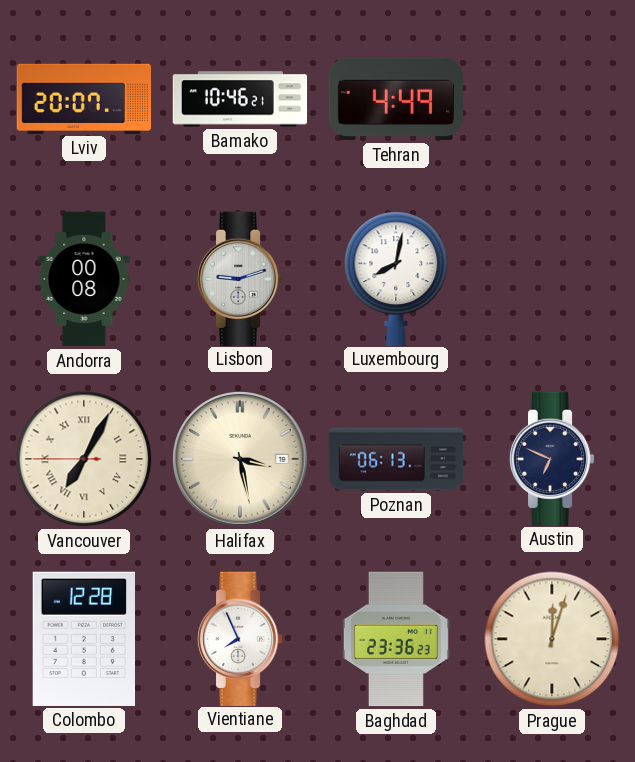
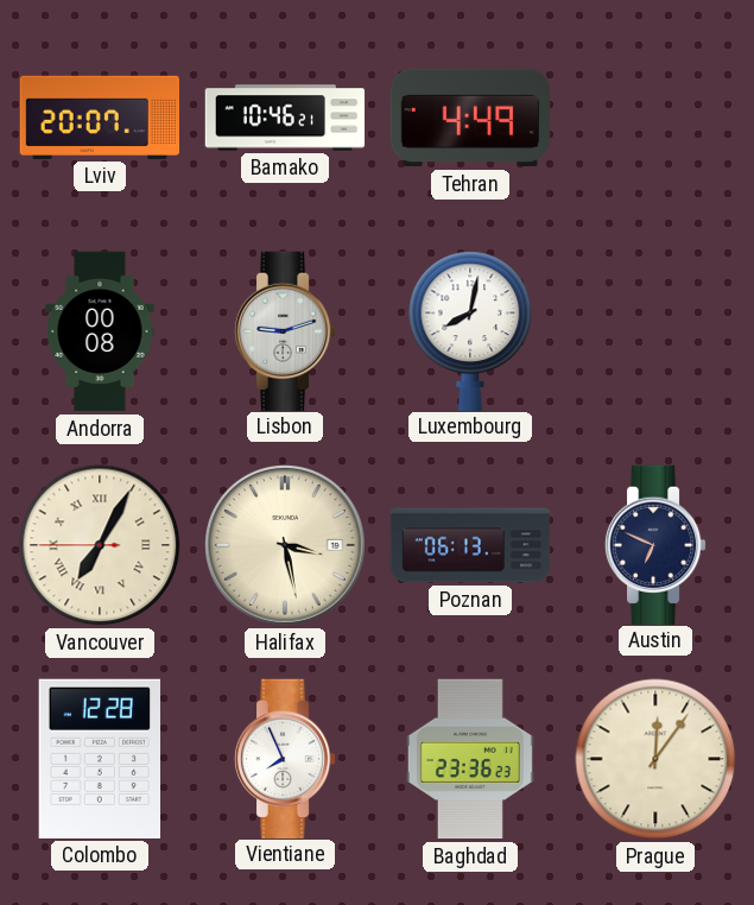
Prague: 12:03 -> 12:06
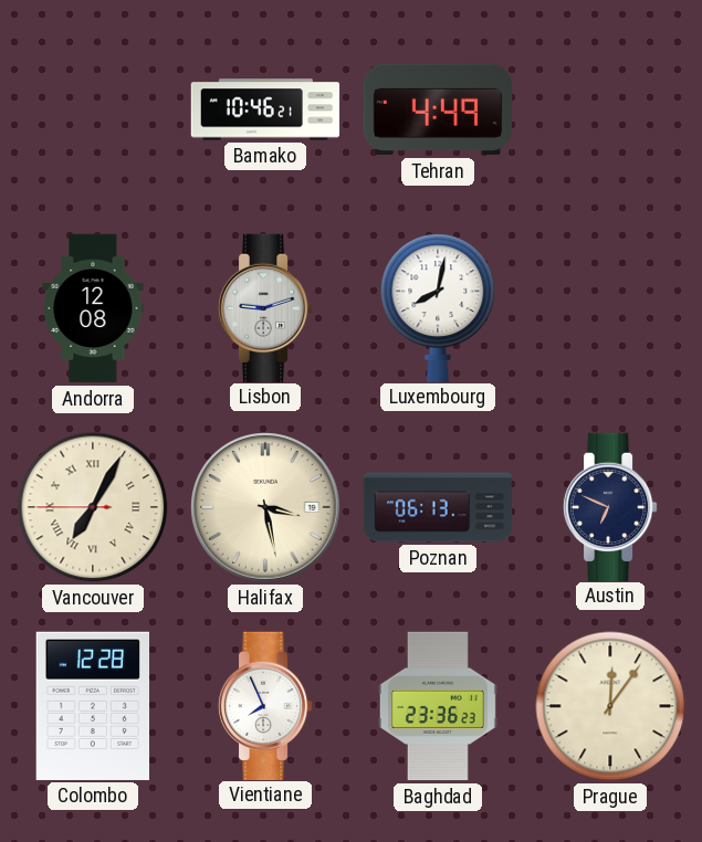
Lviv: 20:07 -> none
Andorra: 00:08 -> 12:08
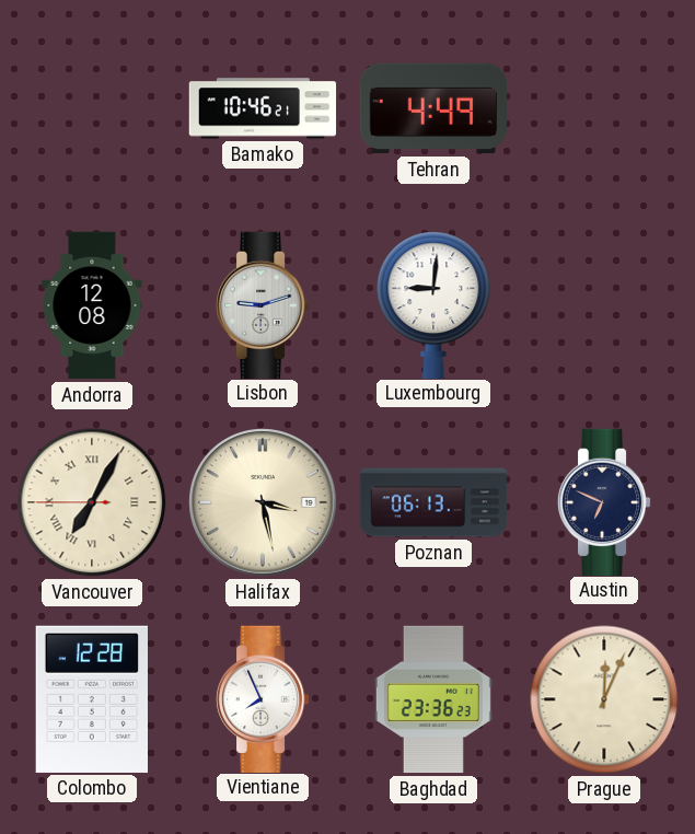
Luxembourg: 8:02 -> 9:01
Prague: 12:06 -> 12:04
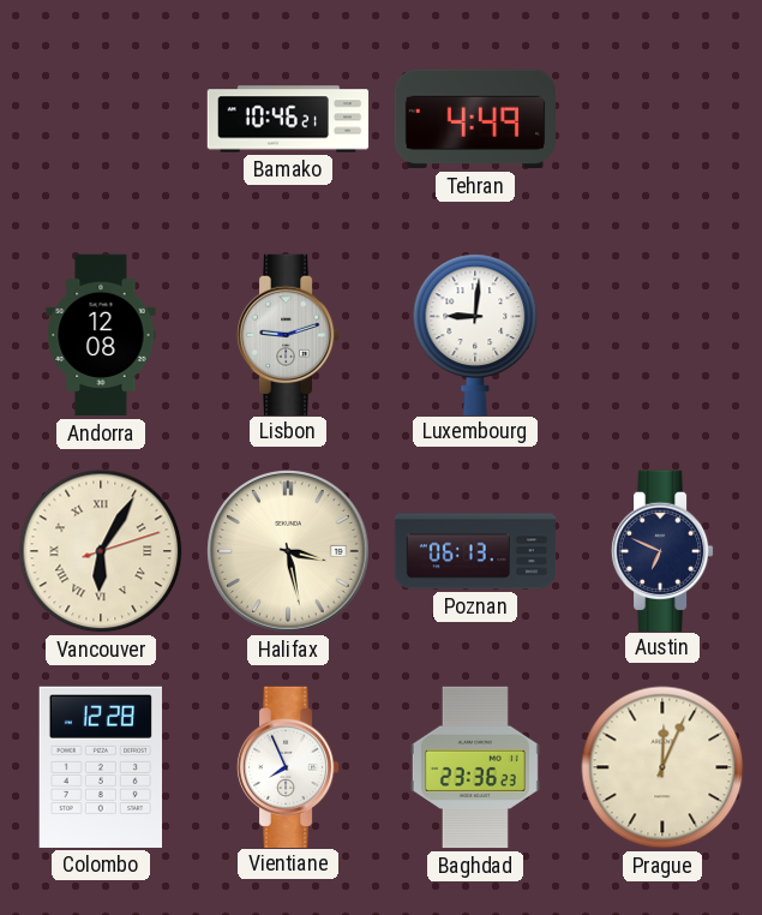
Vancouver: 7:04 -> 6:05
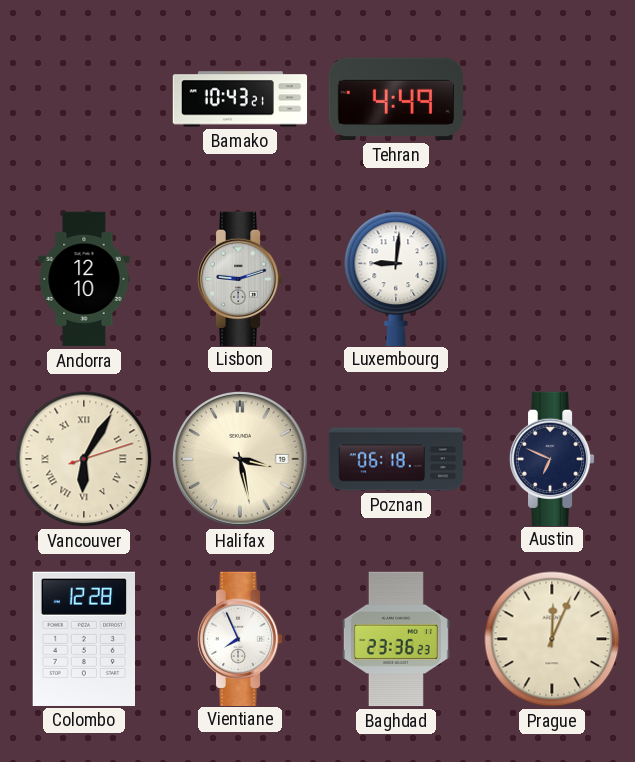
Bamako: 10:46 -> 10:43
Andorra: 12:08 -> 12:10
Poznan: 06:13 -> 06:18
